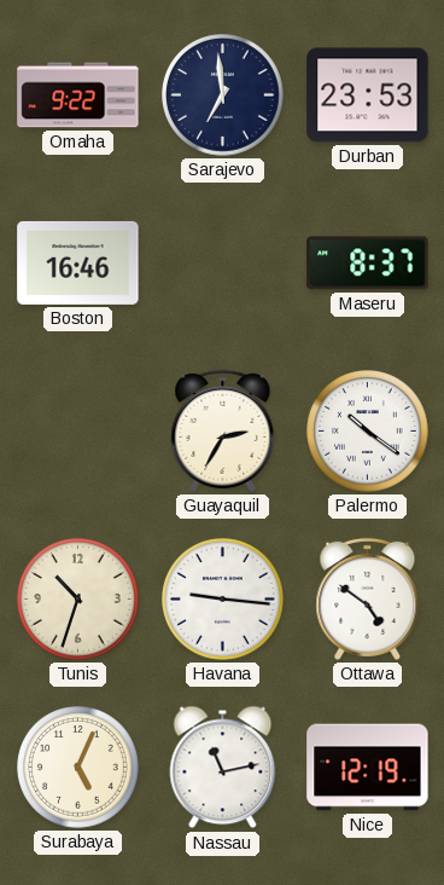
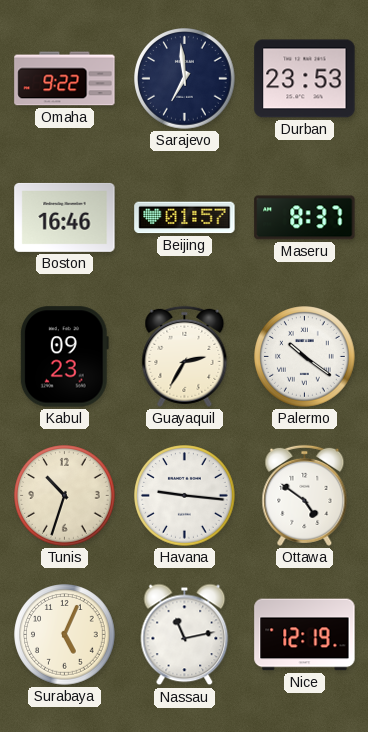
Beijing: none -> 01:57
Kabul: none -> 09:23
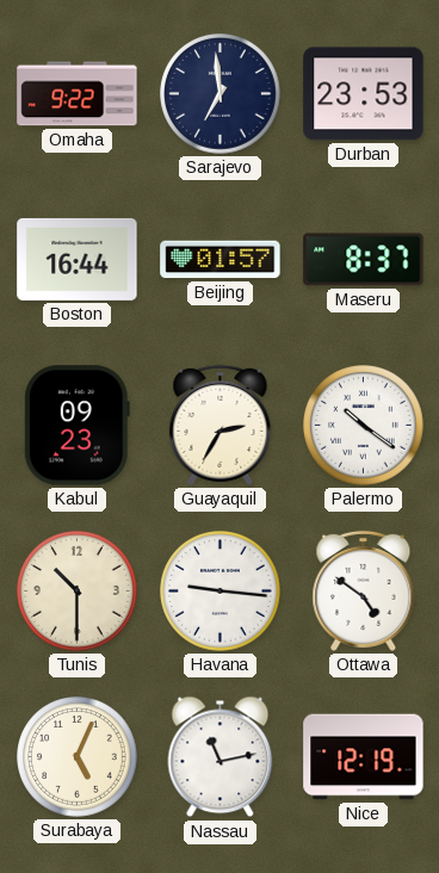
Boston: 16:46 -> 16:44
Tunis: 10:33 -> 10:30
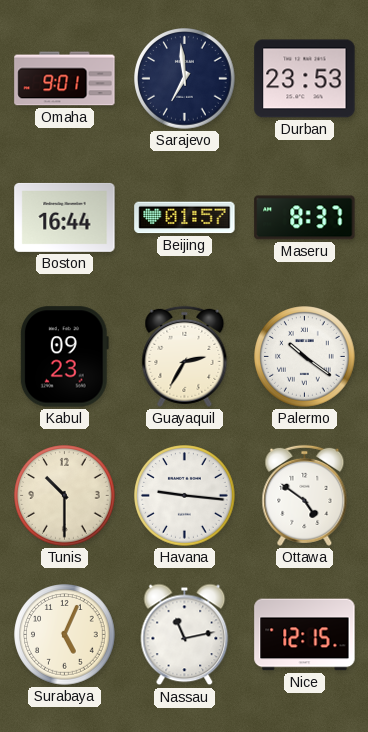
Omaha: 9:22 -> 9:01
Nice: 12:19 -> 12:15
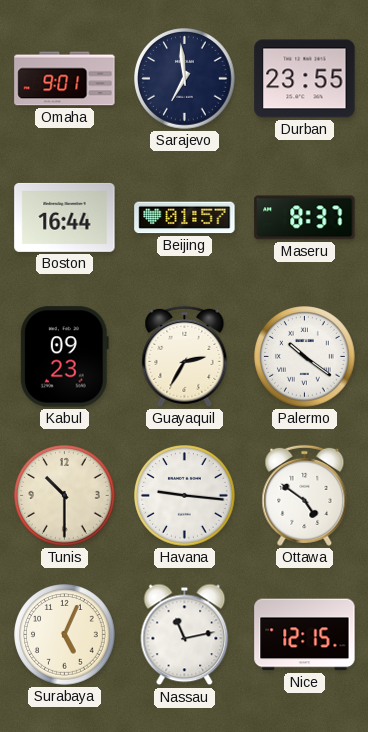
Durban: 23:53 -> 23:55
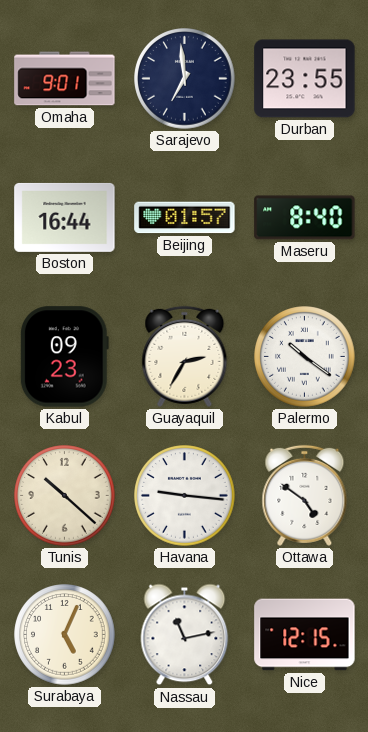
Maseru: 8:37 -> 8:40
Tunis: 10:30 -> 10:22
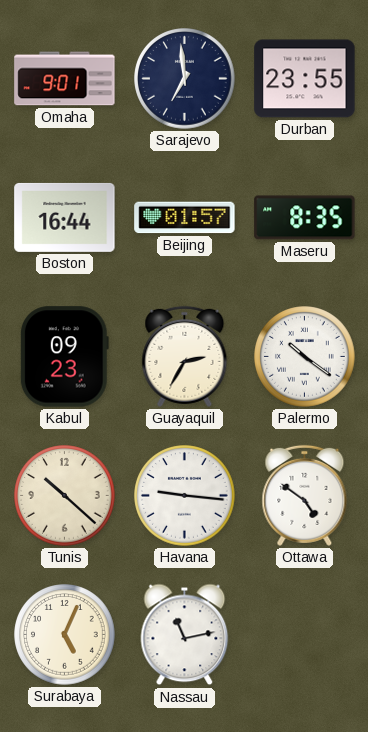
Maseru: 8:40 -> 8:35
Nice: 12:15 -> none
